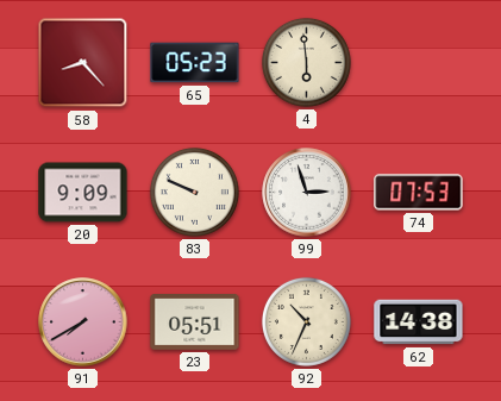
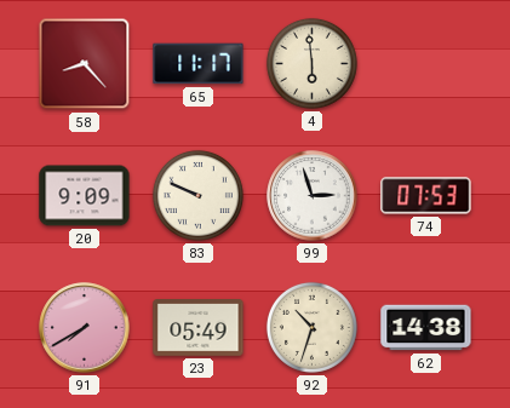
65: 05:23 -> 11:17
23: 05:51 -> 05:49
92: 10:34 -> 10:33
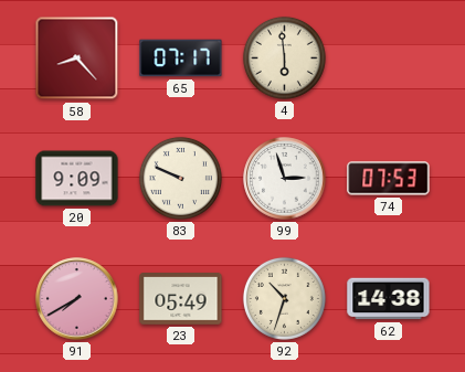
65: 11:17 -> 07:17
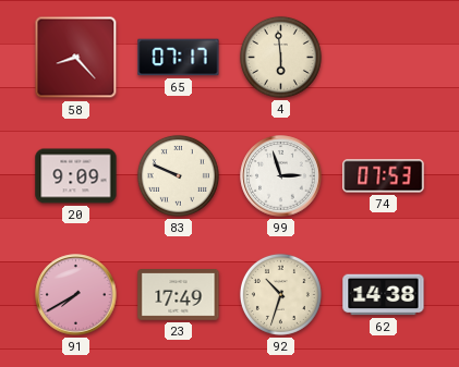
23: 05:49 -> 17:49
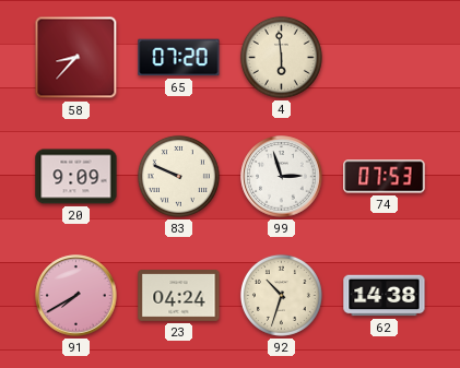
58: 8:23 -> 8:37
65: 07:17 -> 07:20
23: 17:49 -> 04:24
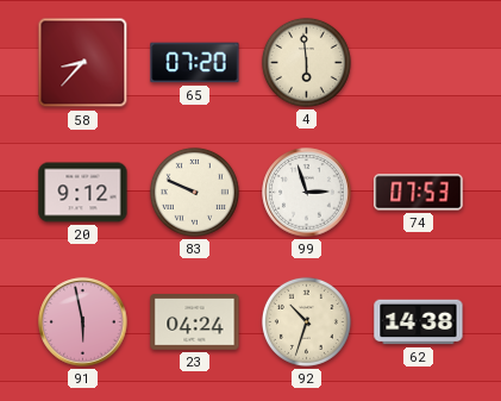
20: 9:09 -> 9:12
91: 7:40 -> 5:58
